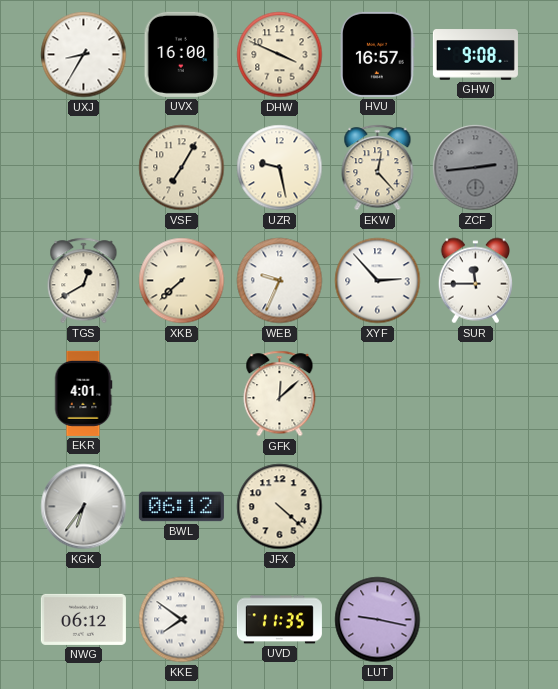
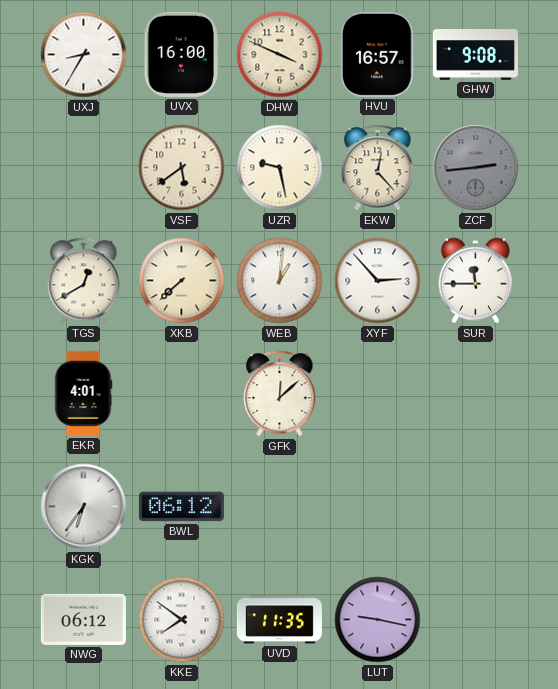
VSF: 7:05 -> 5:39
WEB: 9:34 -> 1:01
JFX: 4:22 -> none
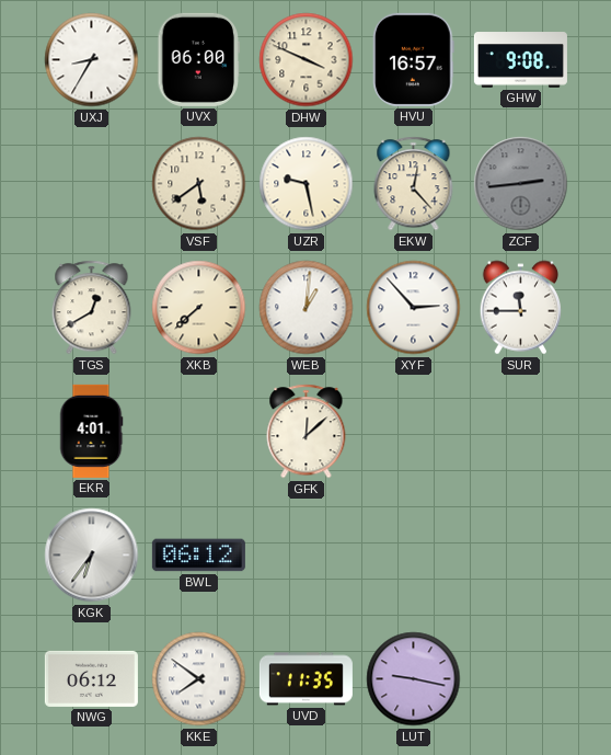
UVX: 16:00 -> 06:00
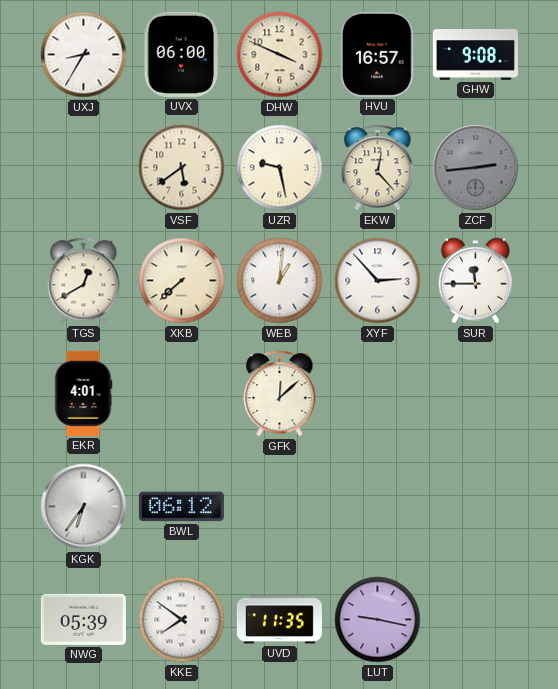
NWG: 06:12 -> 05:39
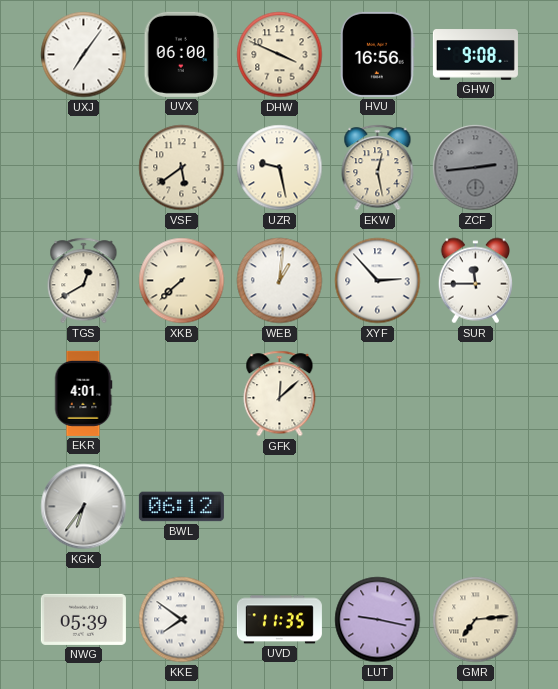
UXJ: 8:35 -> 7:06
HVU: 16:57 -> 16:56
EKW: 12:23 -> 12:28
GMR: none -> 7:14
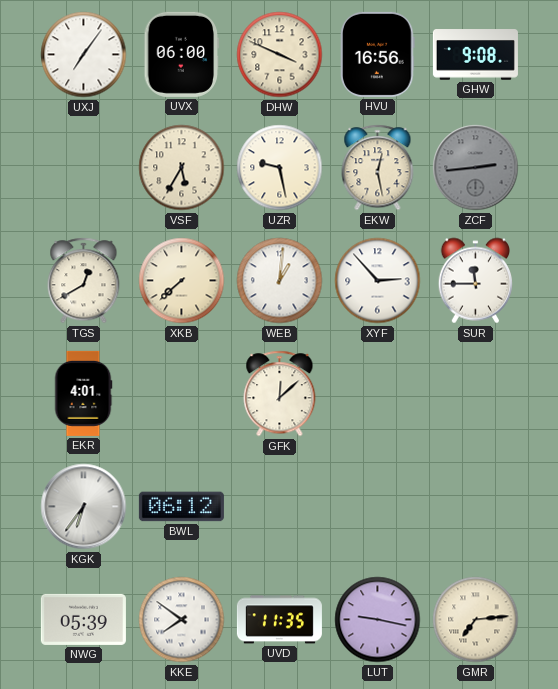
VSF: 5:39 -> 5:35
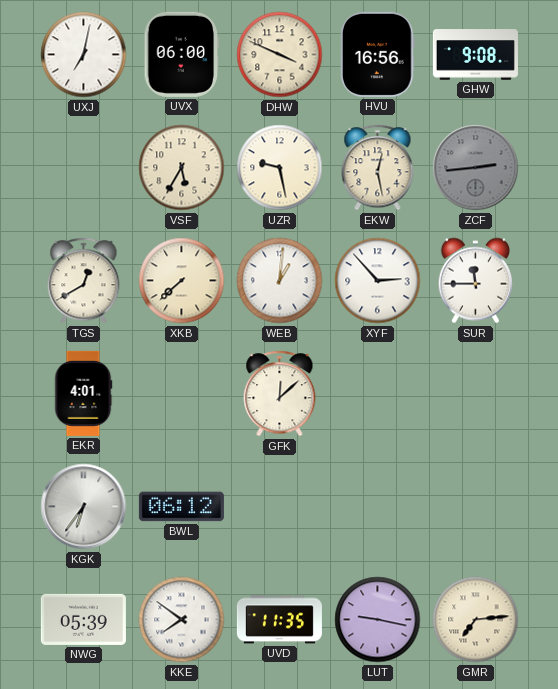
UXJ: 7:06 -> 7:02
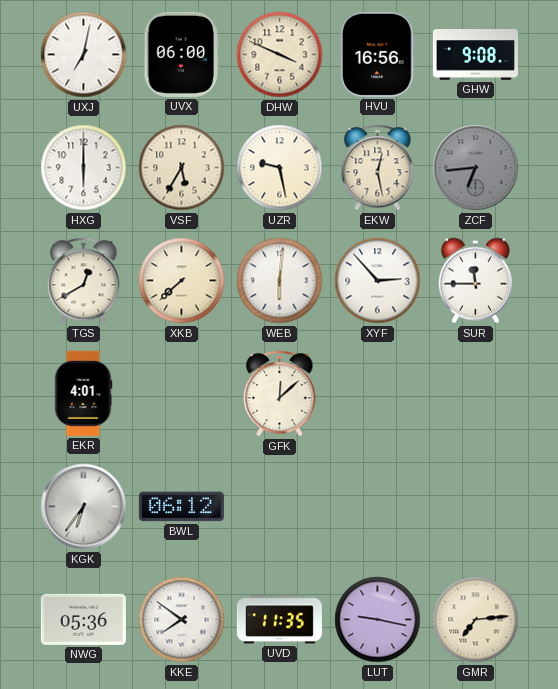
HXG: none -> 6:00
ZCF: 2:44 -> 6:44
WEB: 1:01 -> 6:01
NWG: 05:39 -> 05:36
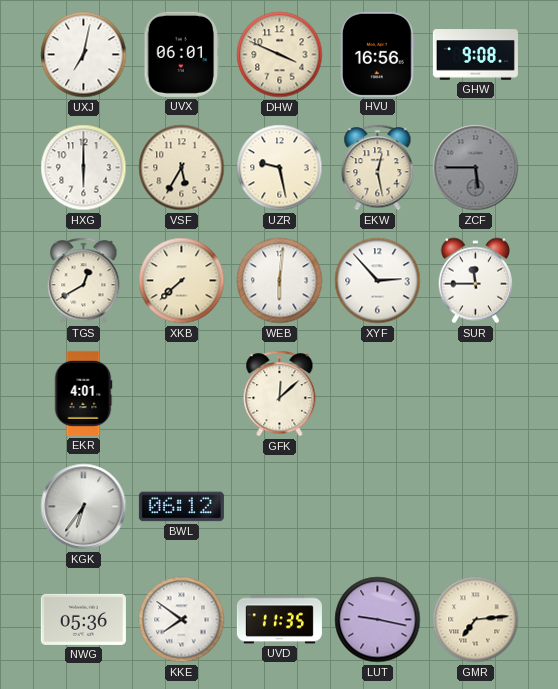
UVX: 06:00 -> 06:01
ZCF: 6:44 -> 5:45
